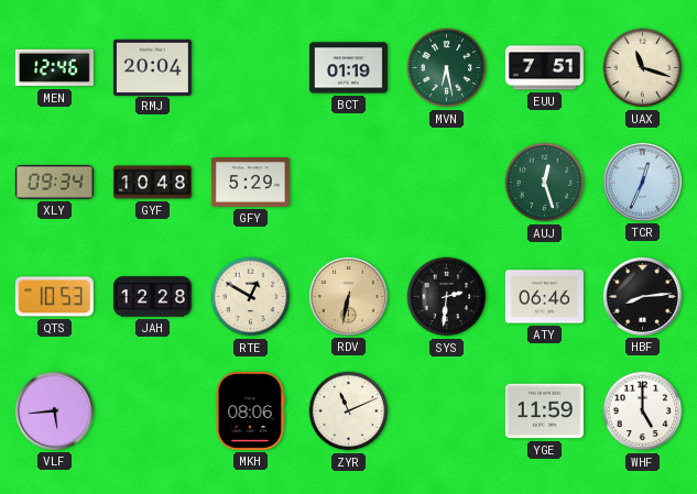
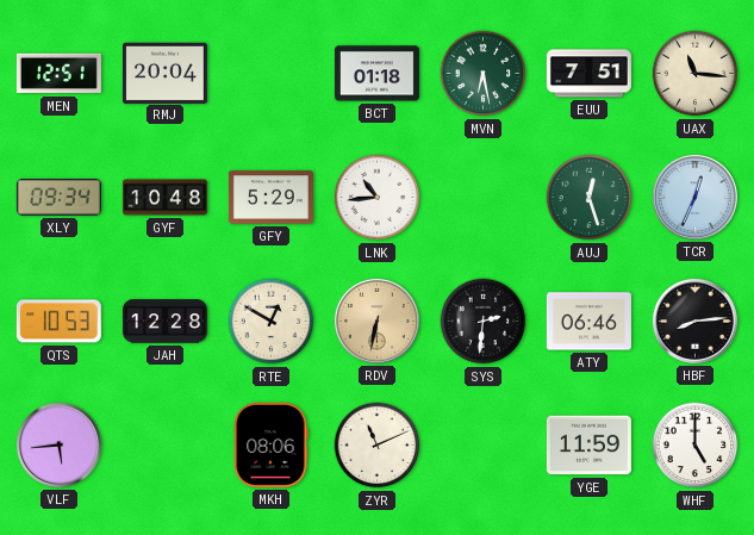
MEN: 12:46 -> 12:51
BCT: 01:19 -> 01:18
UAX: 11:18 -> 11:16
LNK: none -> 10:44
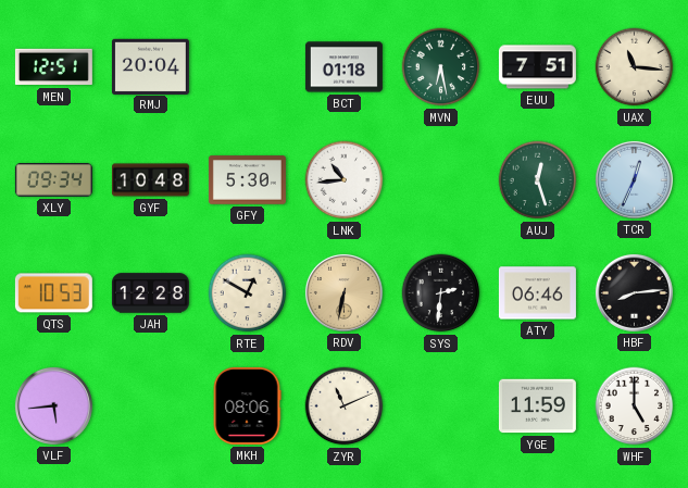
GFY: 5:29 -> 5:30
